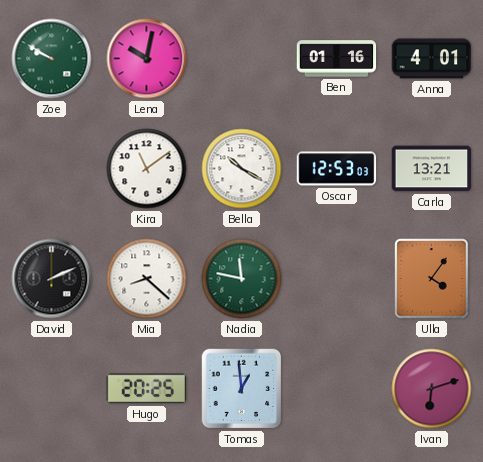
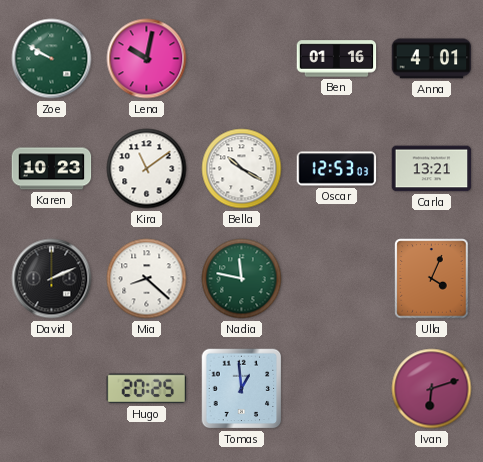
Karen: none -> 10:23
Ulla: 4:06 -> 4:04
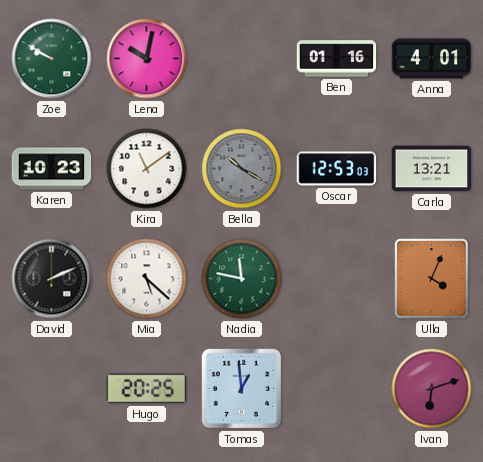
Bella dial: white -> grey
Mia: 8:22 -> 5:22
